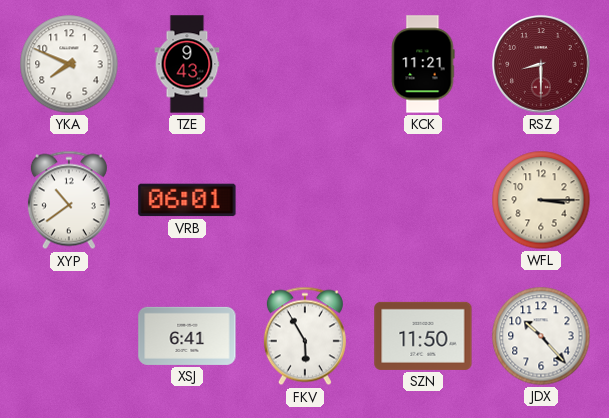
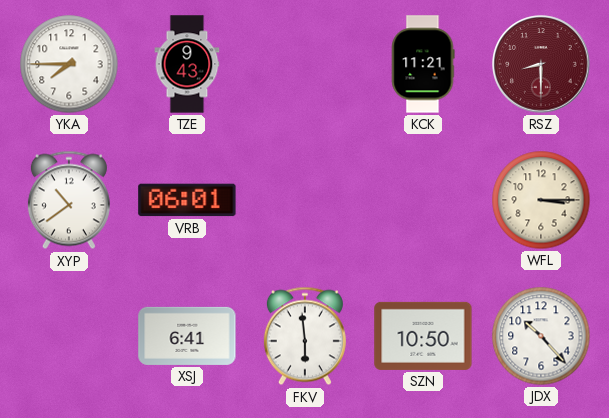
YKA: 7:49 -> 7:45
FKV: 5:55 -> 5:59
SZN: 11:50 -> 10:50
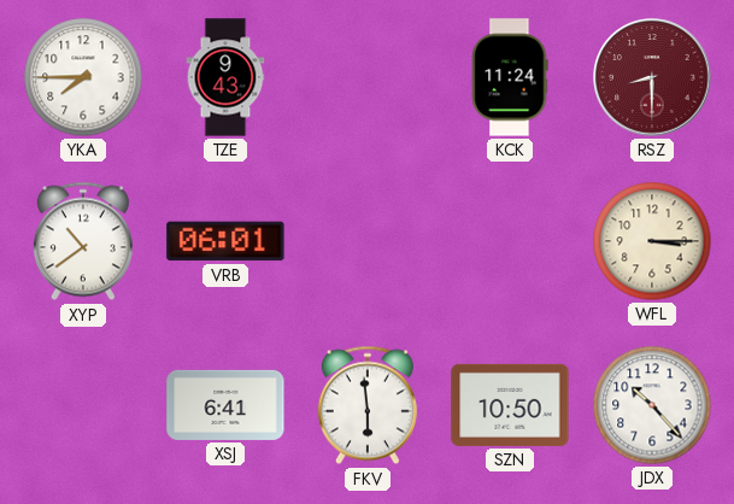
KCK: 11:21 -> 11:24
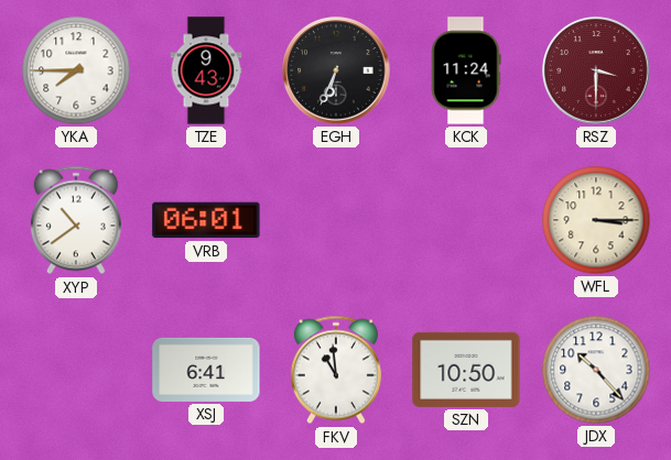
EGH: none -> 6:34
RSZ: 8:30 -> 3:30
FKV: 5:59 -> 10:59
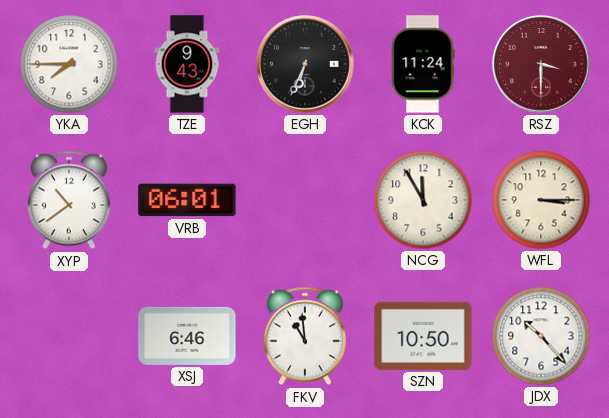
NCG: none -> 11:55
XSJ: 6:41 -> 6:46
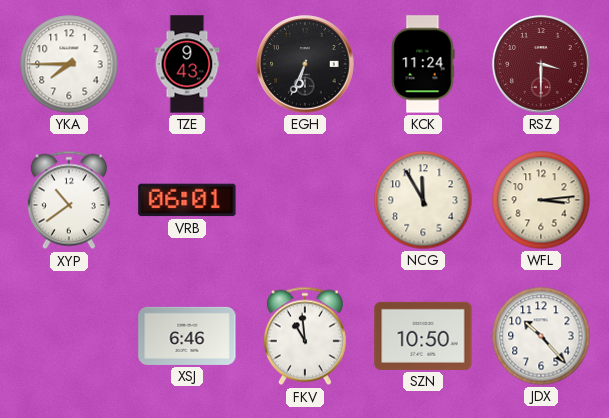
WFL: 3:15 -> 3:14
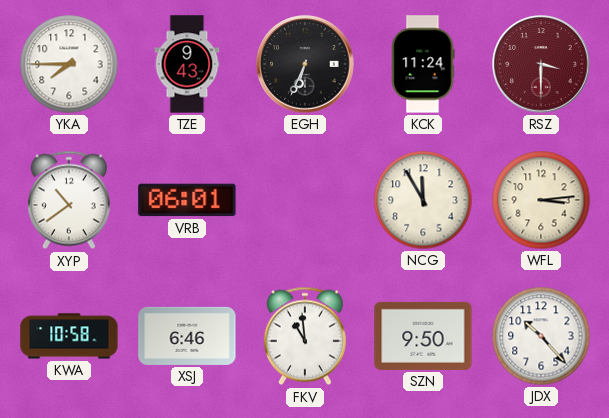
KWA: none -> 10:58
SZN: 10:50 -> 9:50
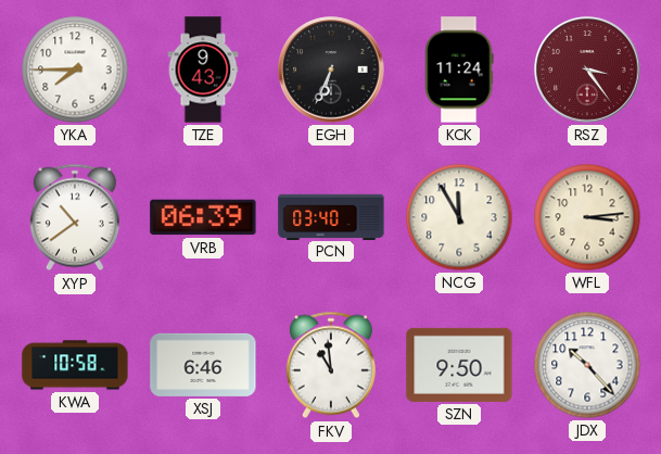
RSZ: 3:30 -> 3:24
VRB: 06:01 -> 06:39
PCN: none -> 03:40
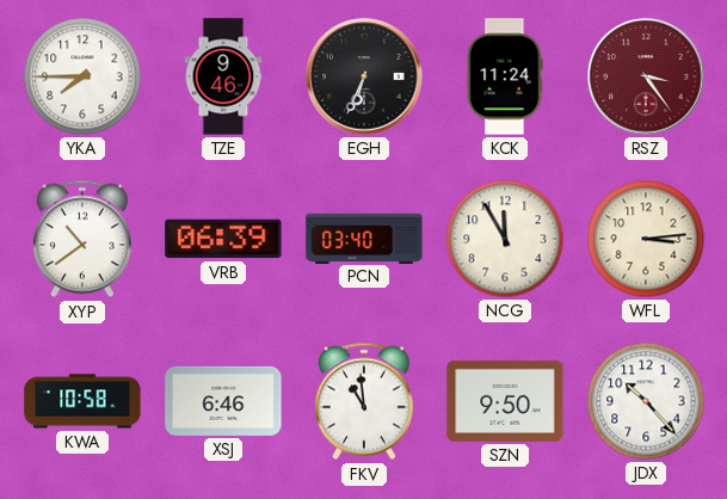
TZE: 9:43 -> 9:46
